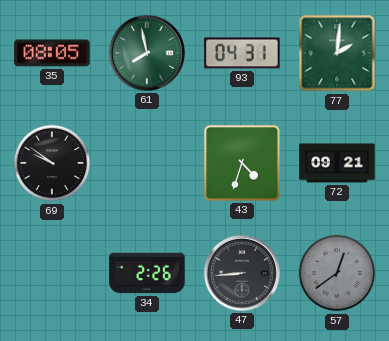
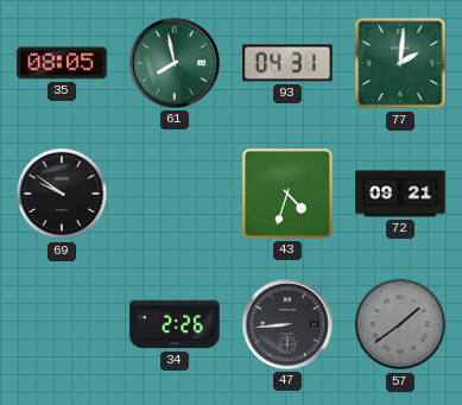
57: 12:39 -> 1:39
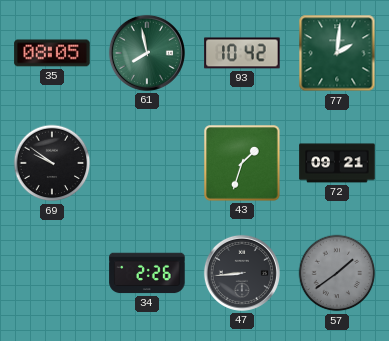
93: 04:31 -> 10:42
43: 4:33 -> 1:33
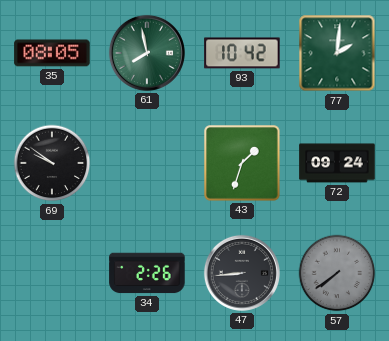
72: 09:21 -> 09:24
57: 1:39 -> 7:39
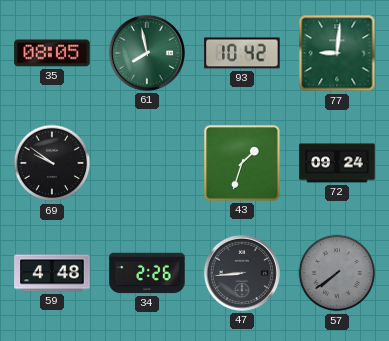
77: 2:01 -> 9:01
59: none -> 4:48
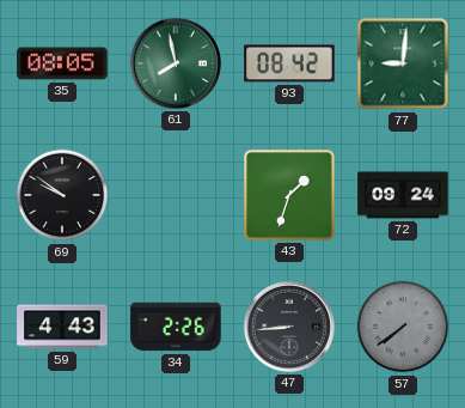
93: 10:42 -> 08:42
59: 4:48 -> 4:43
